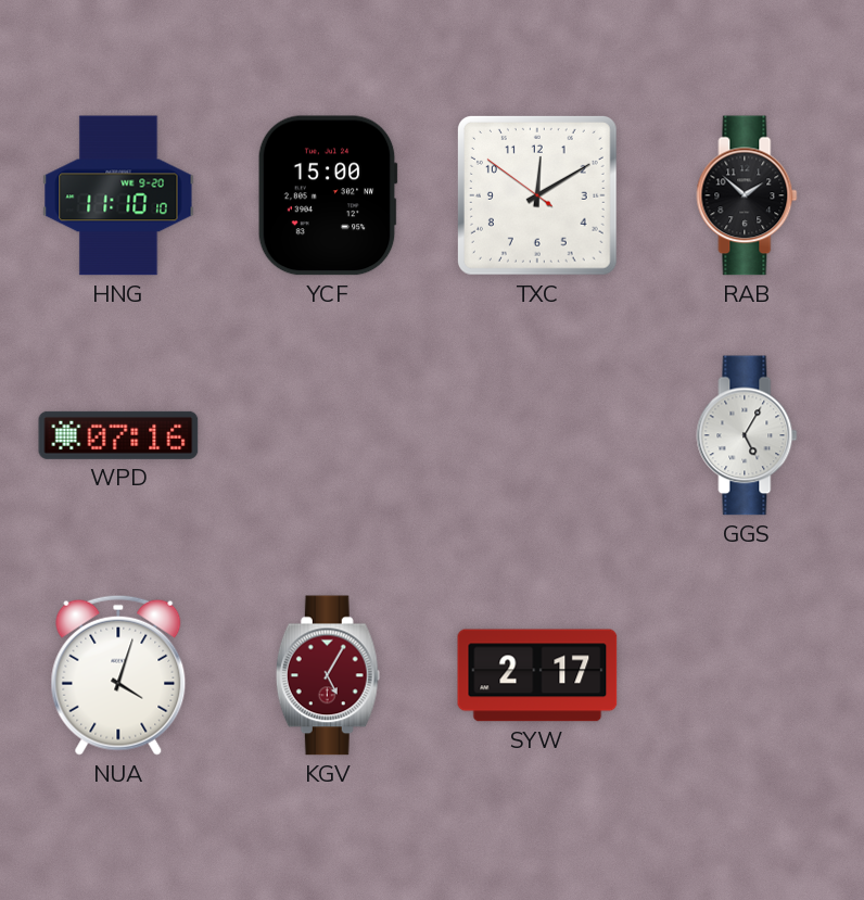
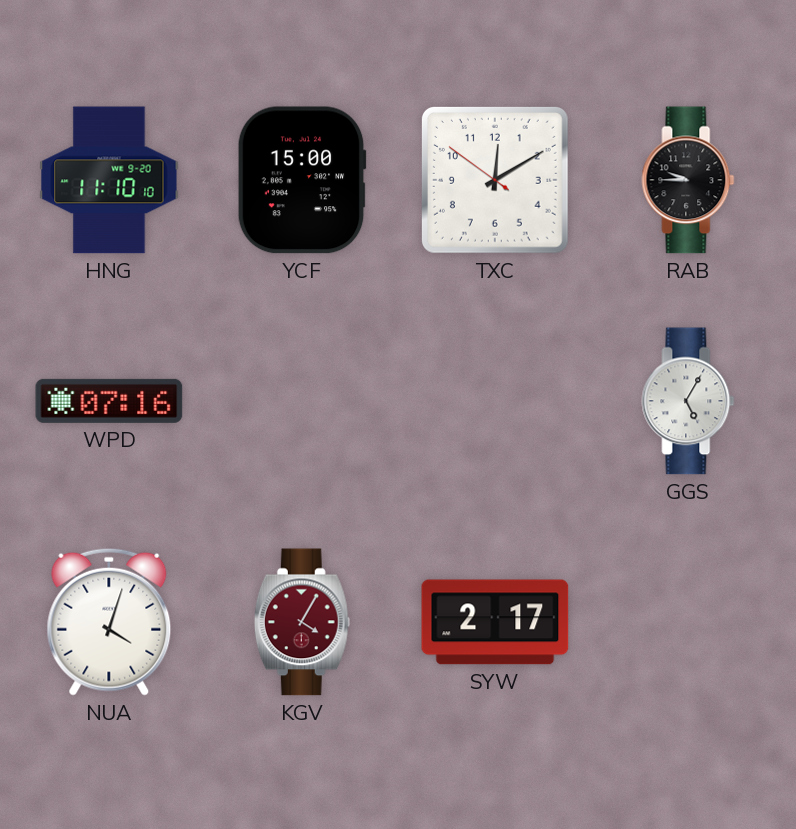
RAB: 1:52 -> 9:45
KGV: 5:05 -> 4:05
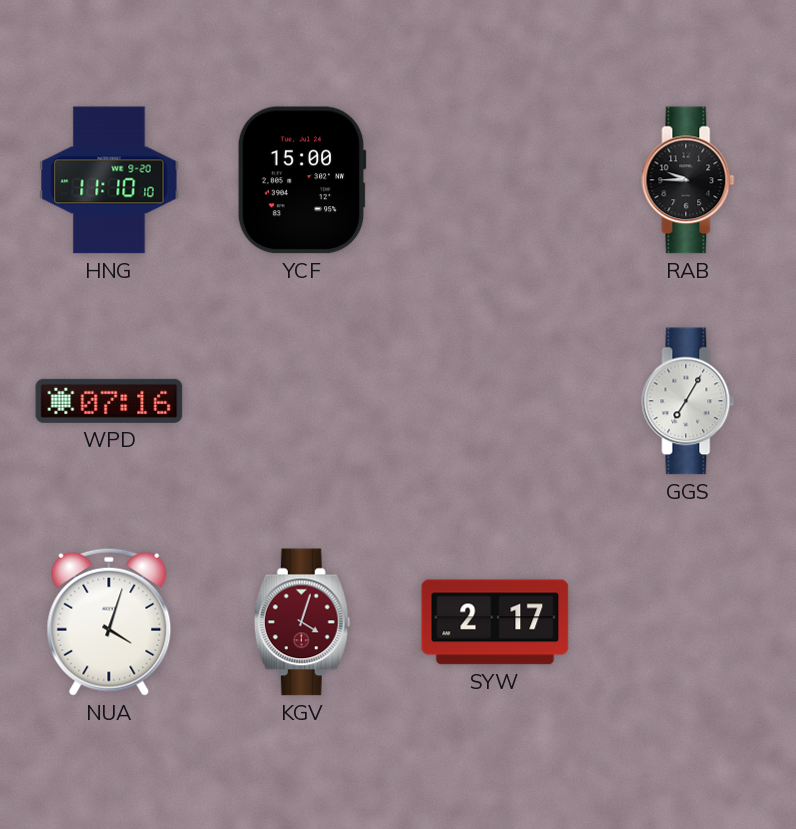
TXC: 12:09 -> none
GGS: 5:05 -> 7:05
KGV: 4:05 -> 4:03
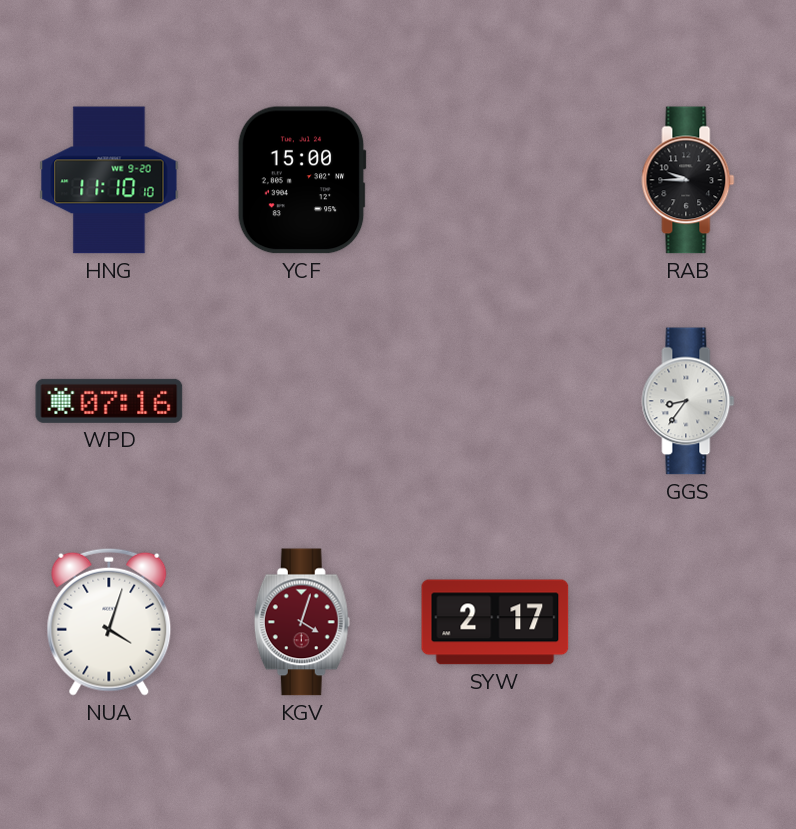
GGS: 7:05 -> 8:36
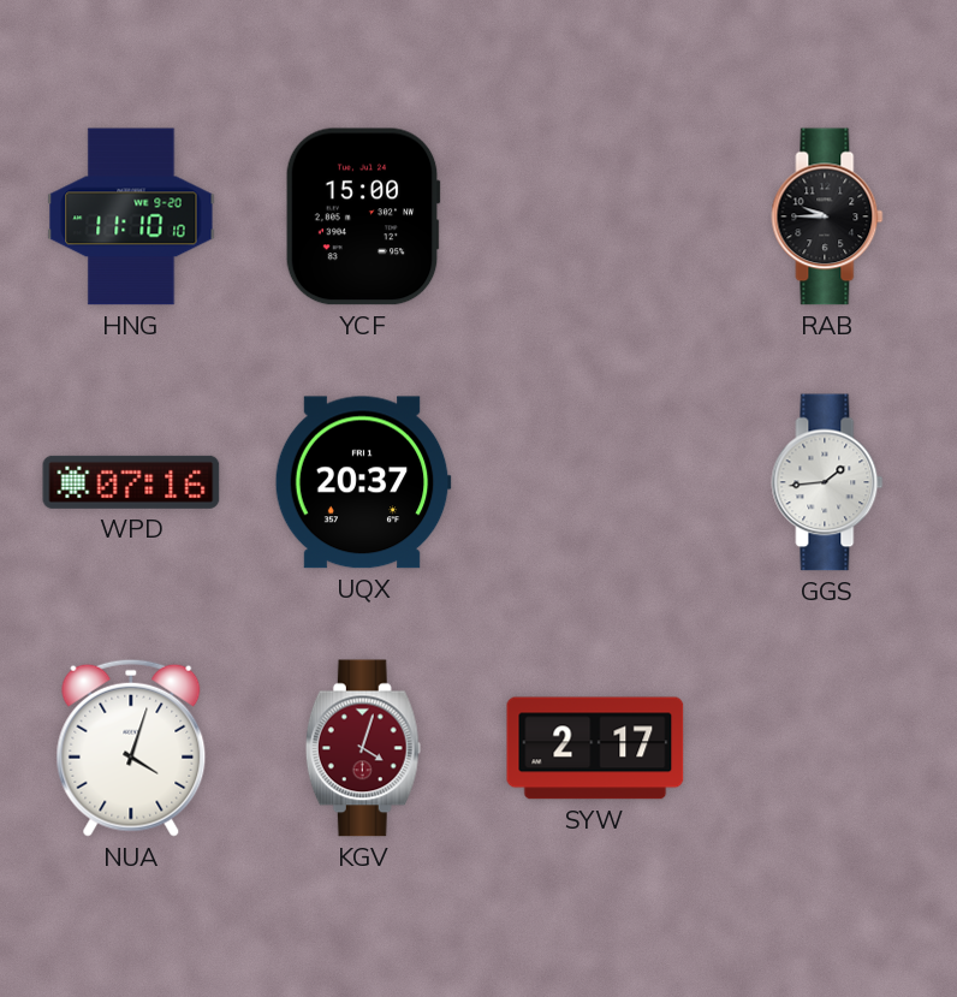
UQX: none -> 20:37
GGS: 8:36 -> 1:44
